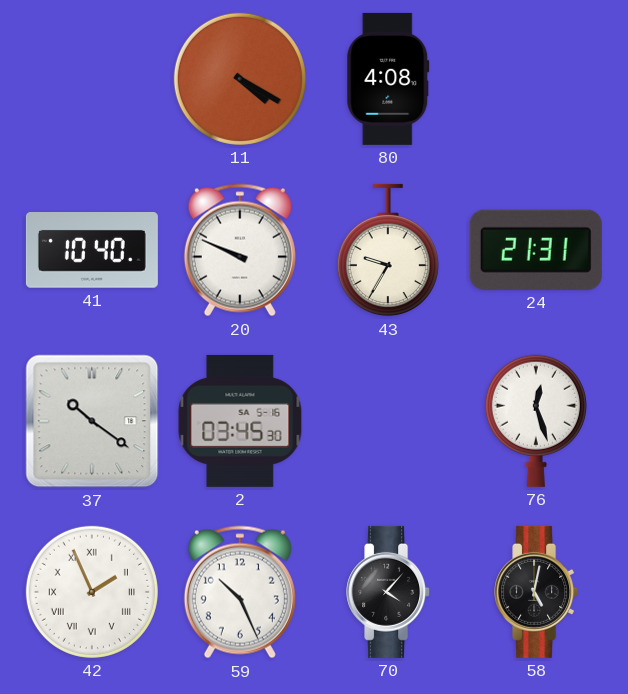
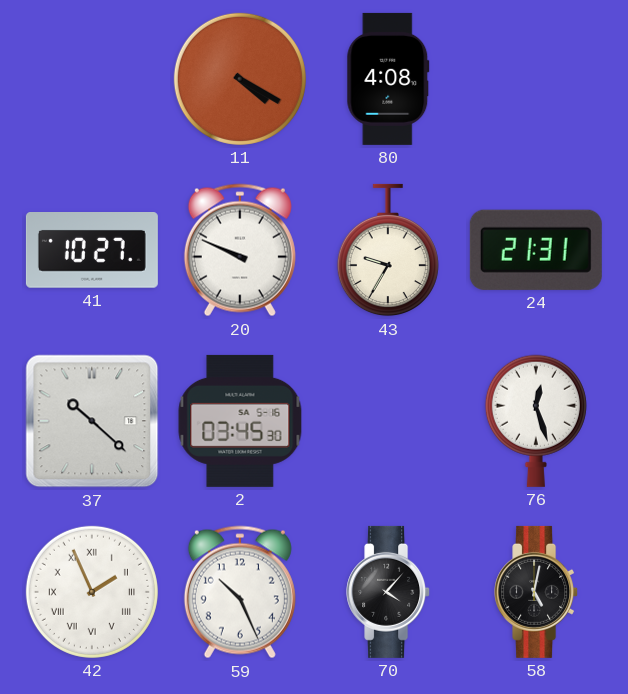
41: 10:40 -> 10:27
37: 10:21 -> 10:22
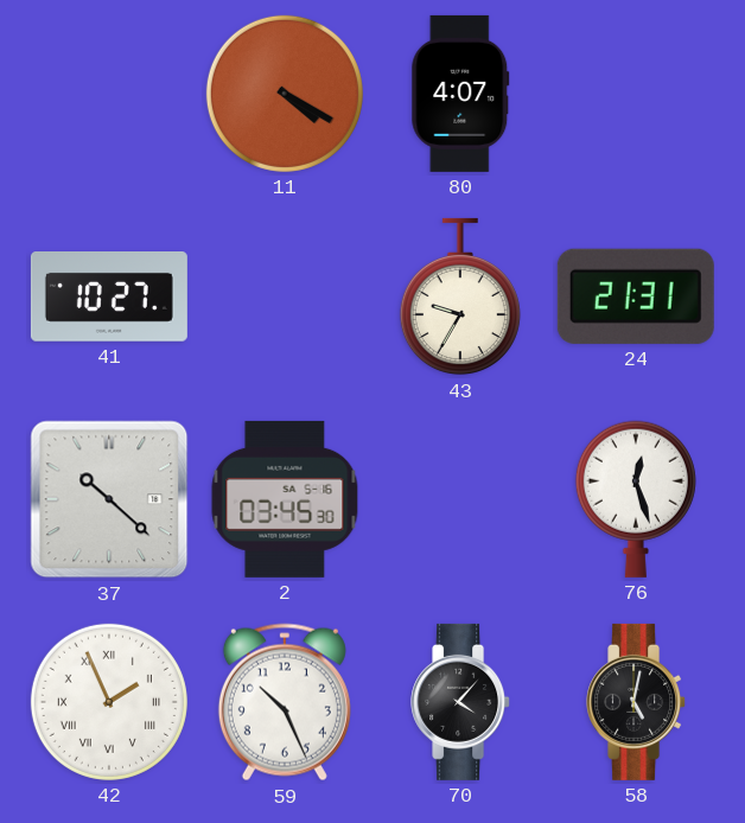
80: 4:08 -> 4:07
20: 9:49 -> none
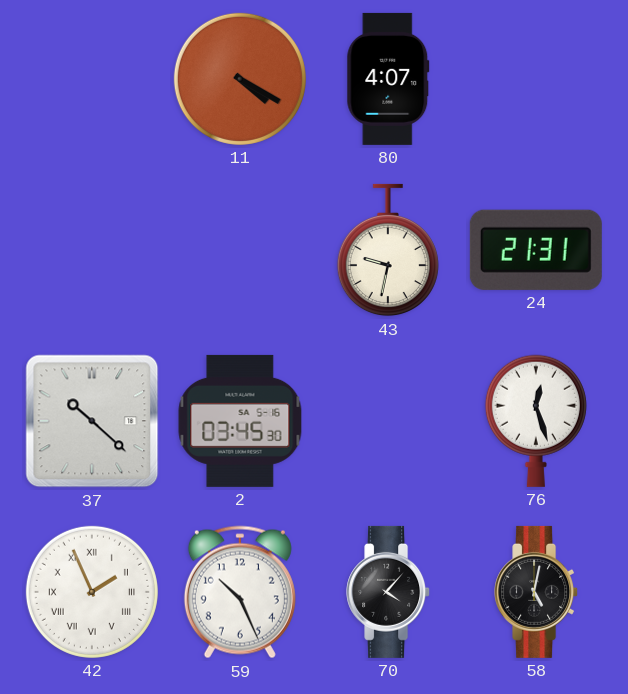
41: 10:27 -> none
43: 9:35 -> 9:32
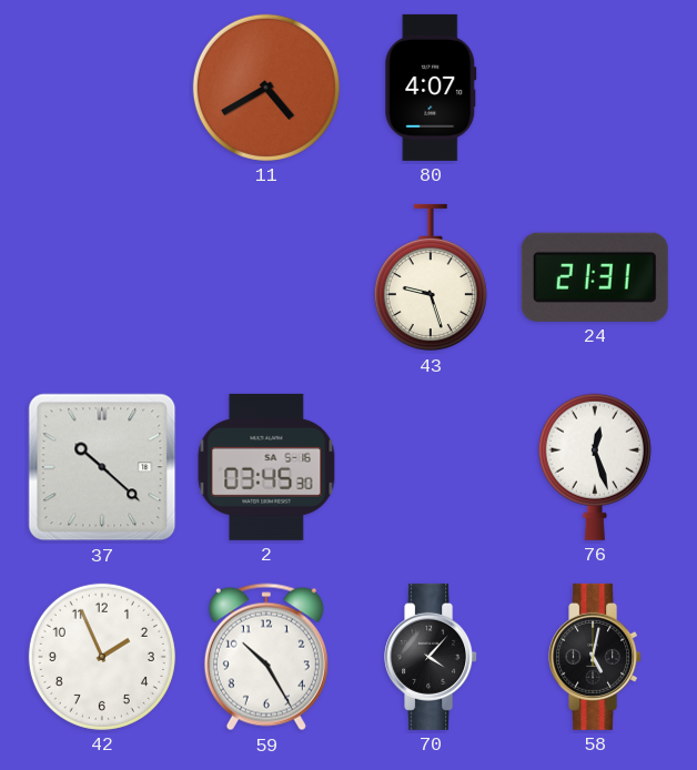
11: 4:20 -> 4:40
43: 9:32 -> 9:27
42 numerals: Roman -> Arabic
59: 10:26 -> 10:25
